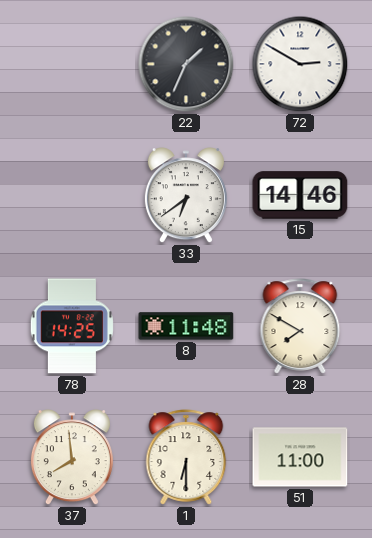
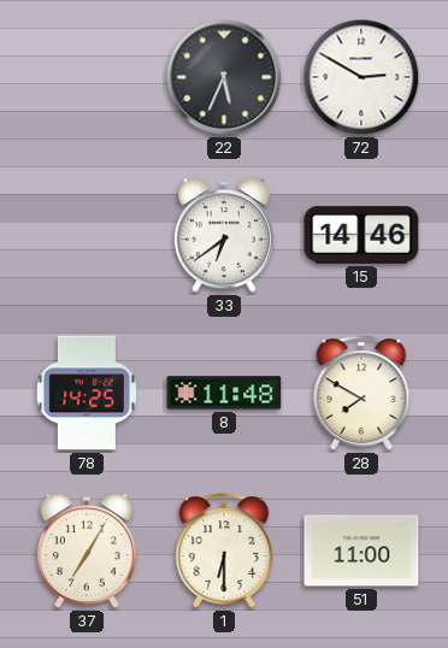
22: 1:34 -> 5:34
37: 7:59 -> 7:05
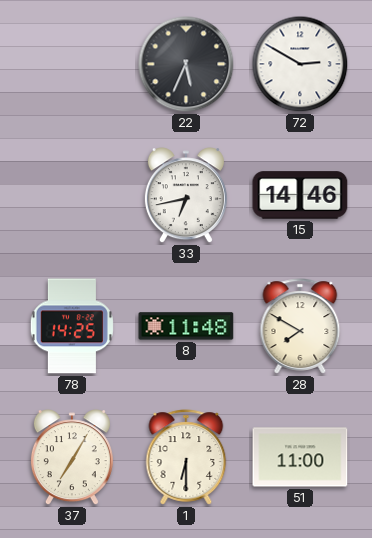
33: 6:39 -> 6:43
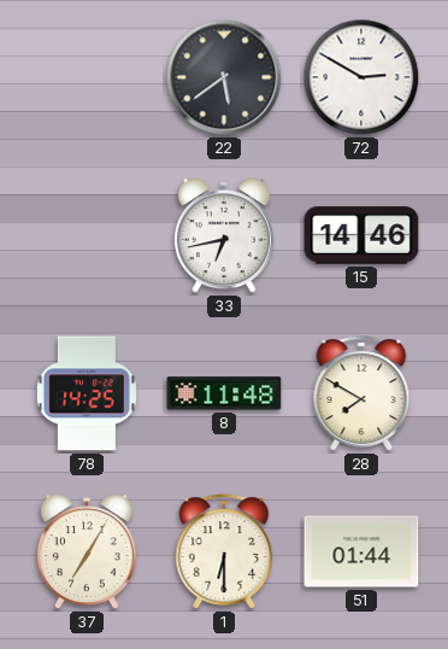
22: 5:34 -> 5:39
51: 11:00 -> 01:44
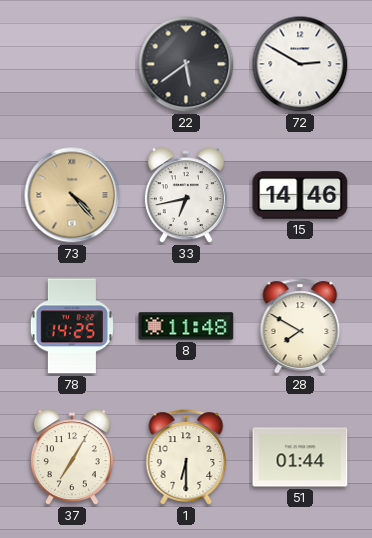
73: none -> 4:23
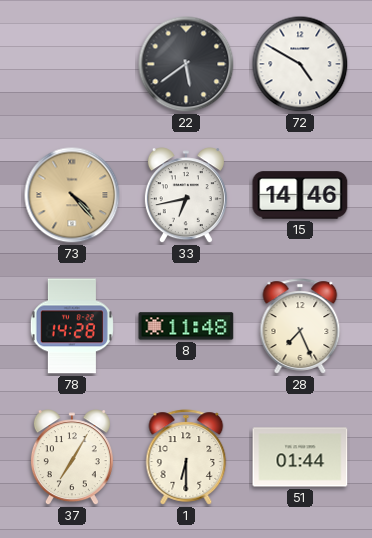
72: 2:50 -> 4:50
78: 14:25 -> 14:28
28: 7:50 -> 7:26
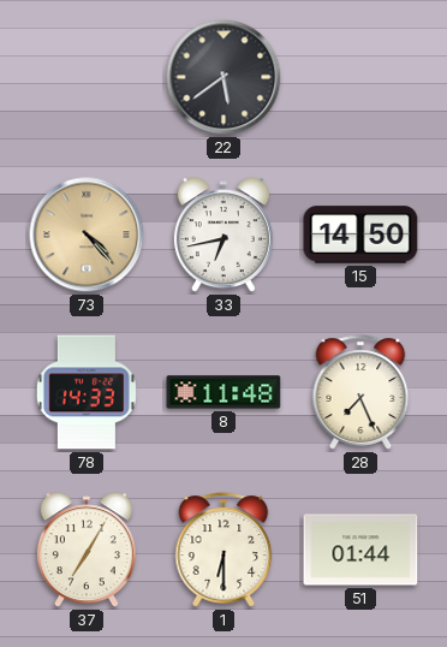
72: 4:50 -> none
15: 14:46 -> 14:50
78: 14:28 -> 14:33
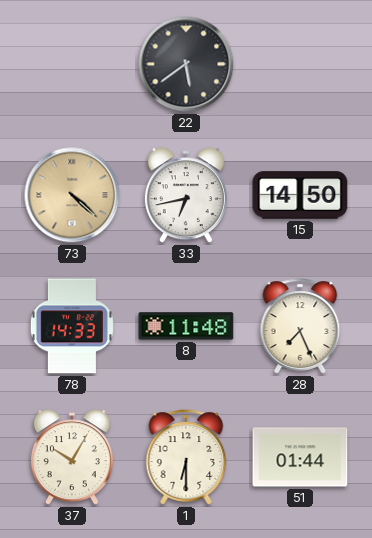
73: 4:23 -> 4:22
37: 7:05 -> 10:05
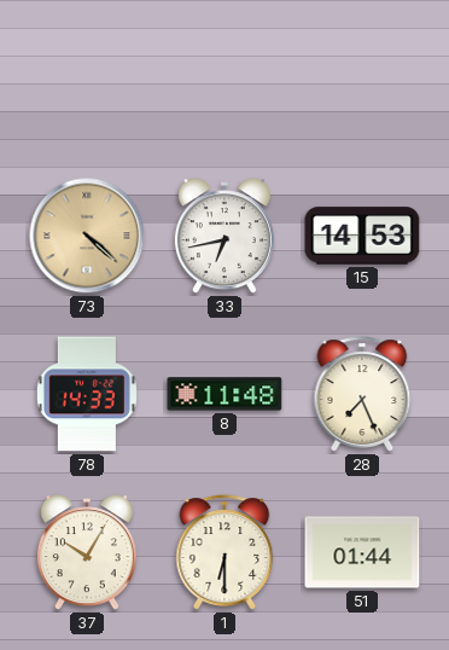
22: 5:39 -> none
15: 14:50 -> 14:53
